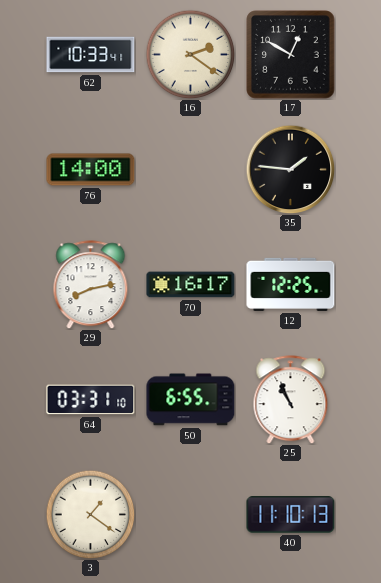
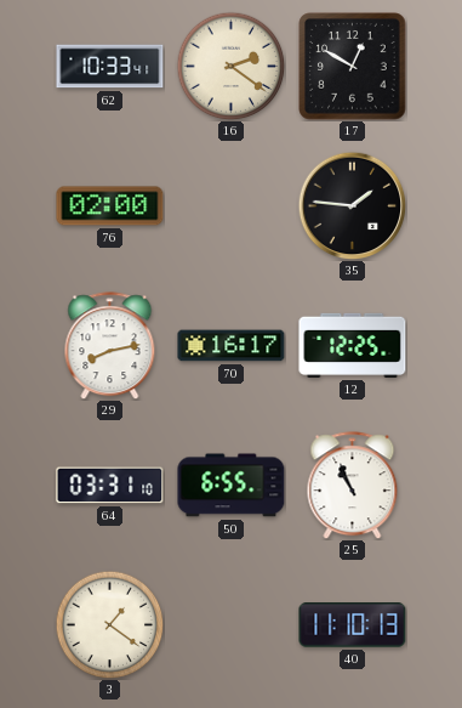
76: 14:00 -> 02:00
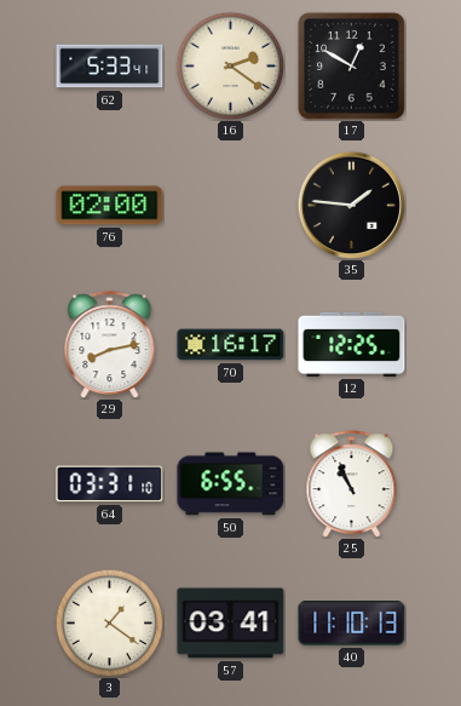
62: 10:33 -> 5:33
57: none -> 03:41
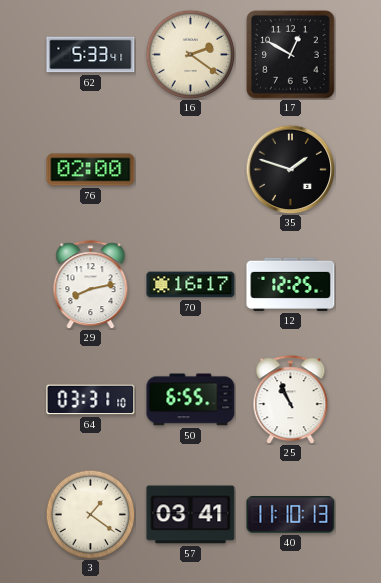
35: 1:46 -> 1:48
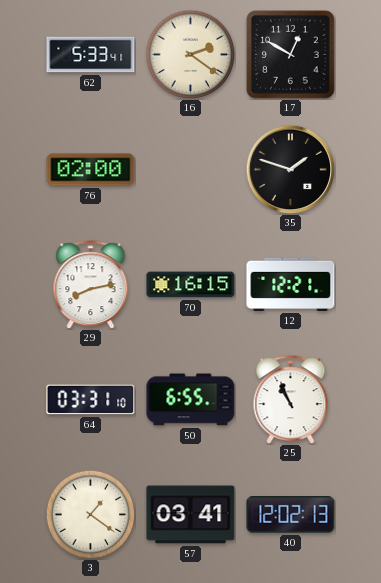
70: 16:17 -> 16:15
12: 12:25 -> 12:21
40: 11:10 -> 12:02
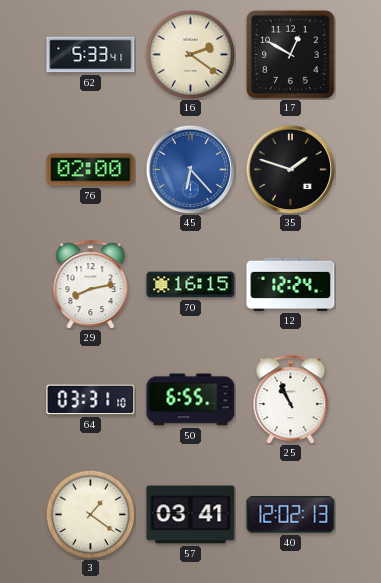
45: none -> 6:23
12: 12:21 -> 12:24
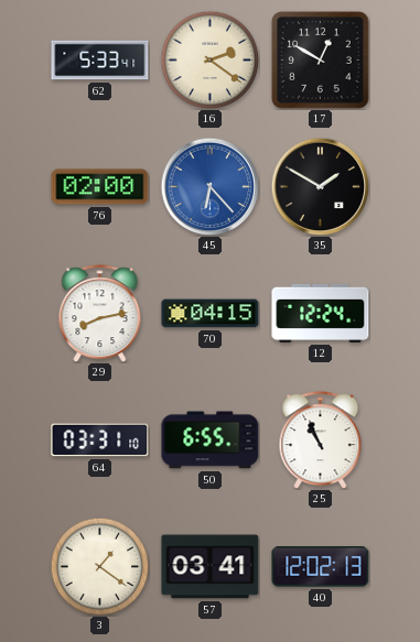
35: 1:48 -> 1:50
70: 16:15 -> 04:15
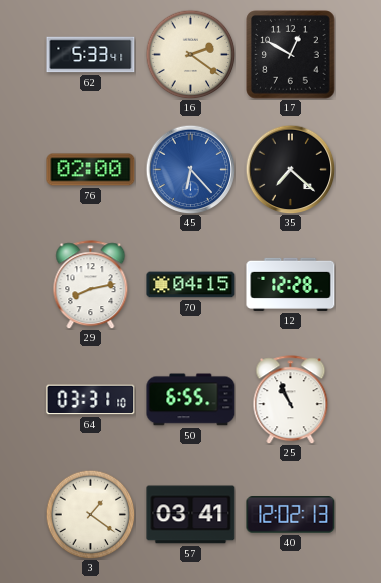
35: 1:50 -> 7:22
12: 12:24 -> 12:28
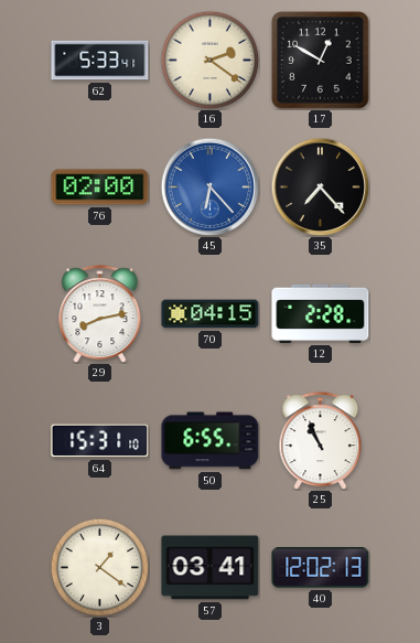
35: 7:22 -> 7:23
12: 12:28 -> 2:28
64: 03:31 -> 15:31
